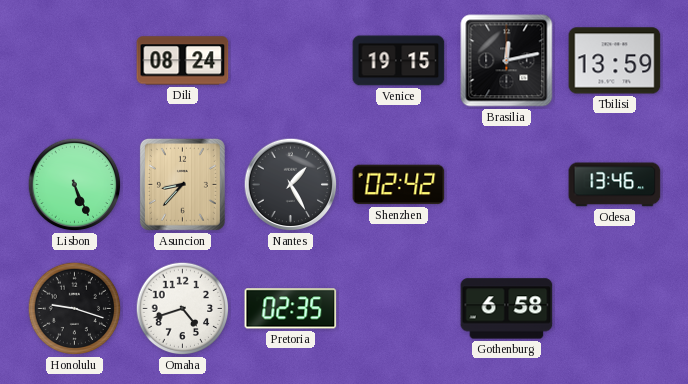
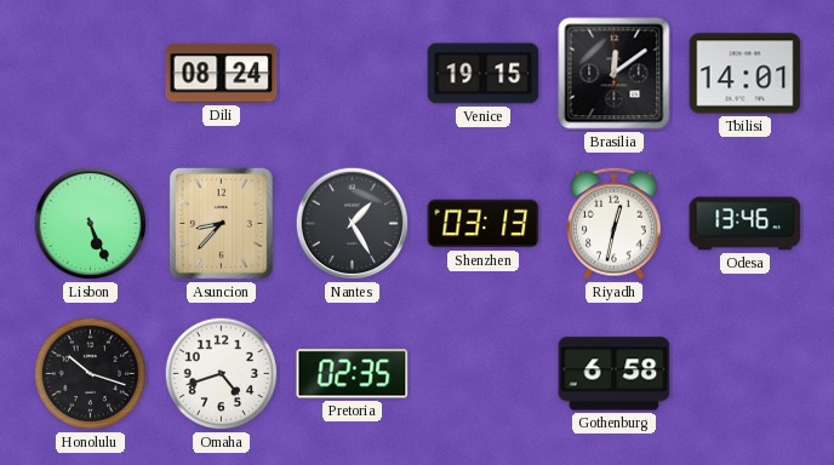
Brasilia: 12:13 -> 12:09
Tbilisi: 13:59 -> 14:01
Shenzhen: 02:42 -> 03:13
Riyadh: none -> 12:32
Honolulu: 9:18 -> 10:18
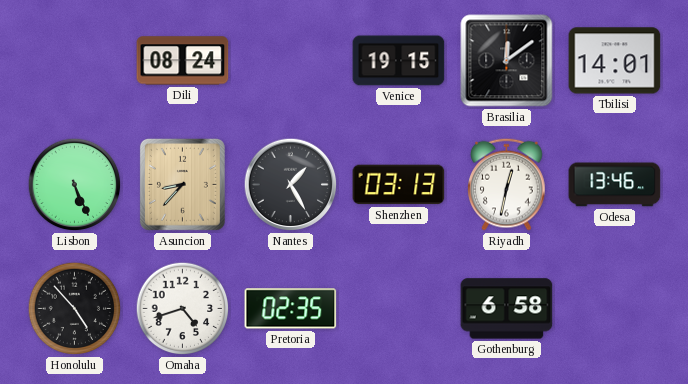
Honolulu: 10:18 -> 4:53
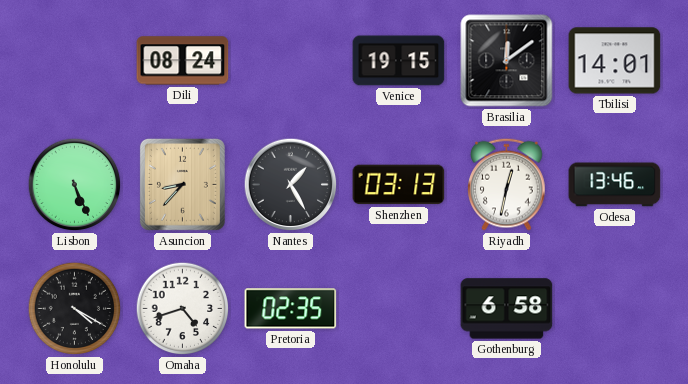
Honolulu: 4:53 -> 4:20
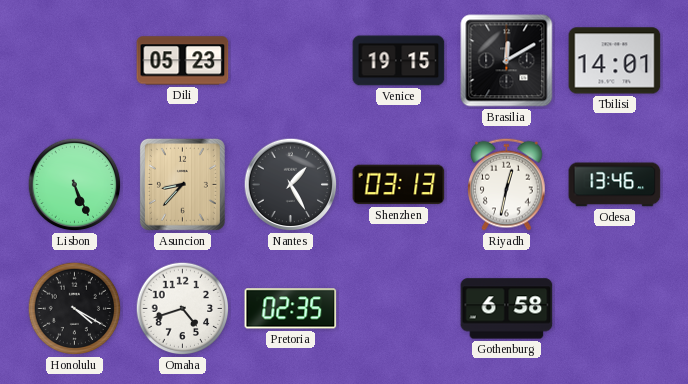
Dili: 08:24 -> 05:23
Brasilia: 12:09 -> 12:10
